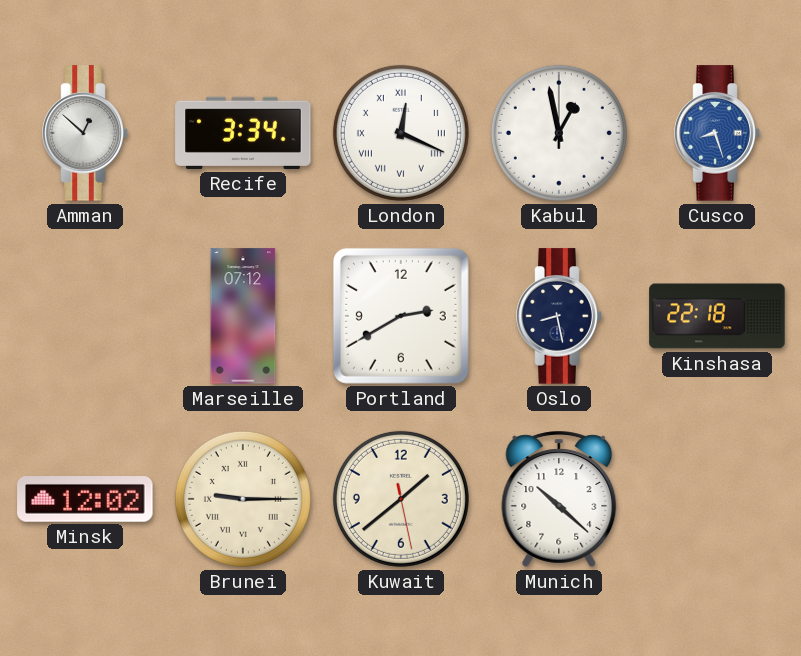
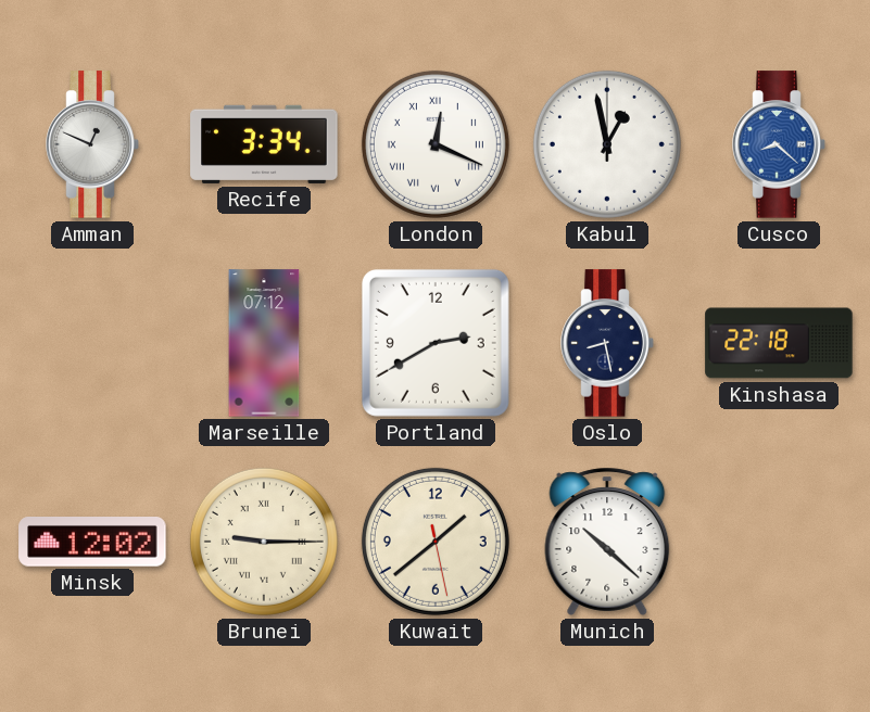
Amman: 12:52 -> 12:49
Cusco: 8:27 -> 8:22
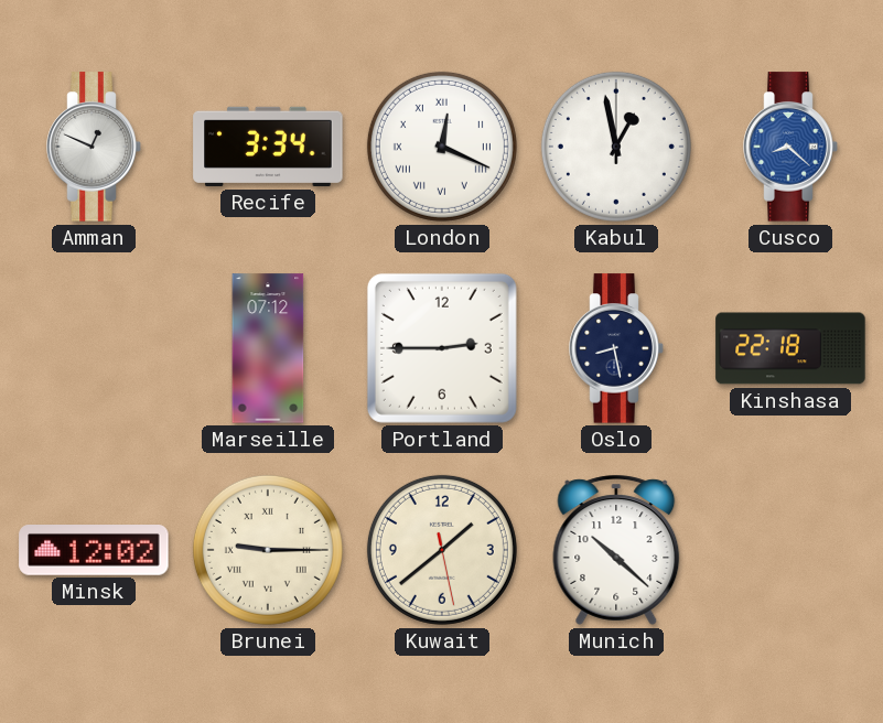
Portland: 2:40 -> 2:45
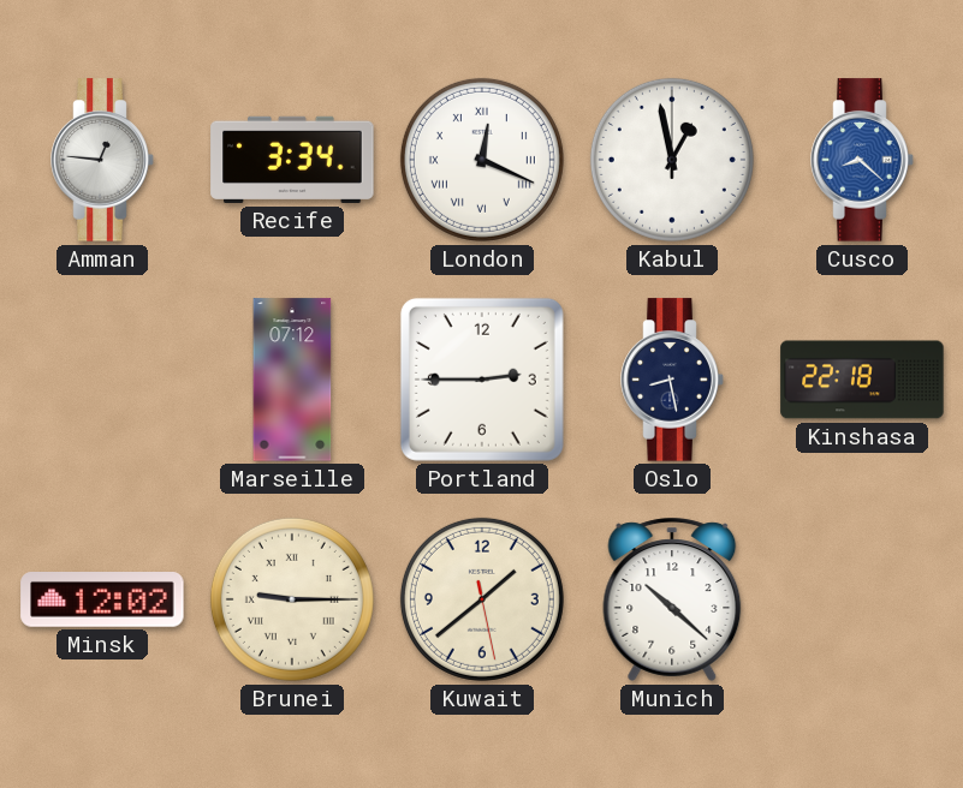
Amman: 12:49 -> 12:46
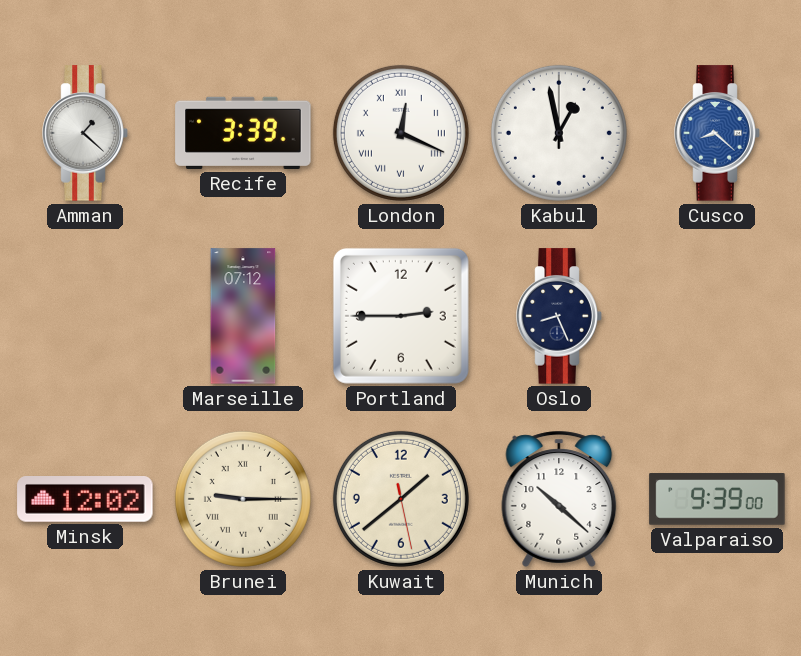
Amman: 12:46 -> 1:22
Recife: 3:34 -> 3:39
Oslo: 8:28 -> 8:26
Kinshasa: 22:18 -> none
Valparaiso: none -> 9:39
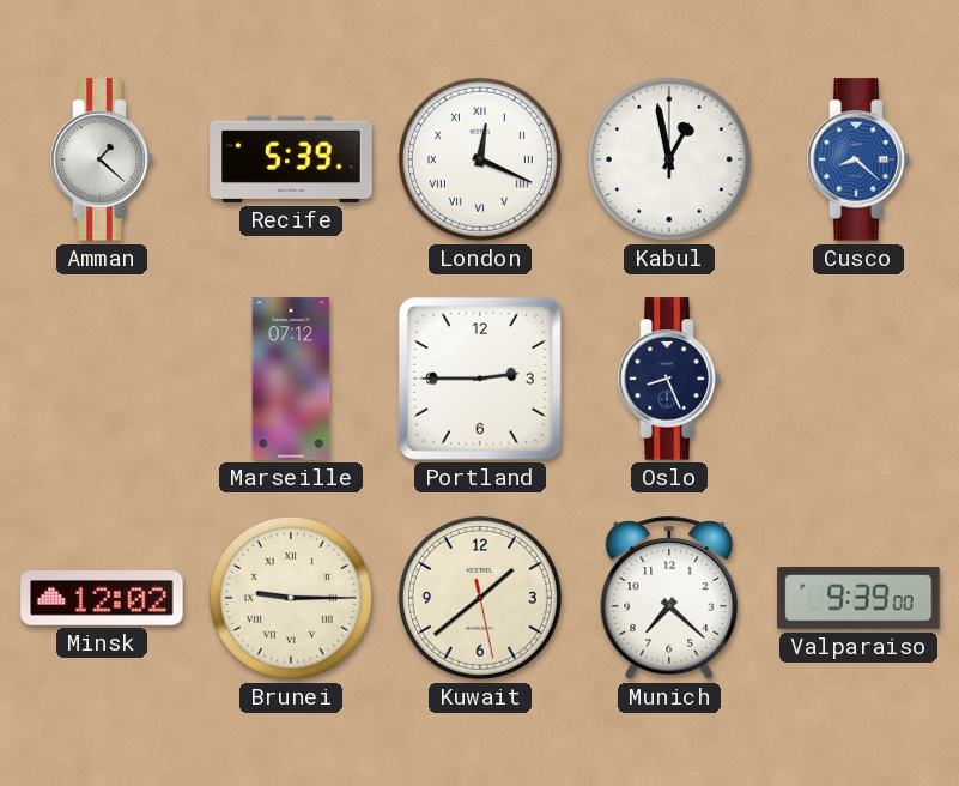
Recife: 3:39 -> 5:39
Munich: 10:22 -> 7:22
